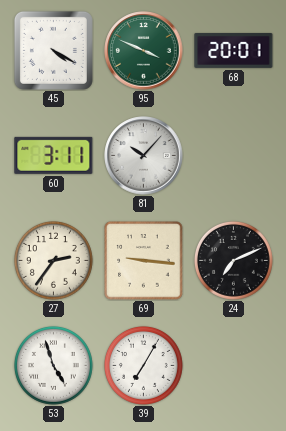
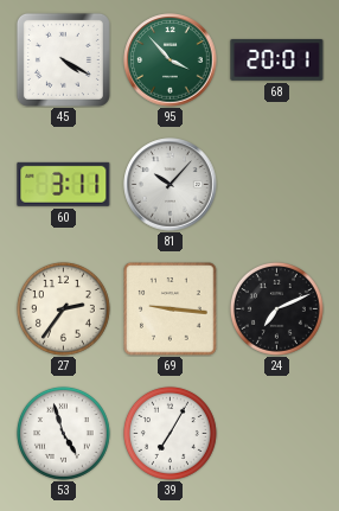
95: 3:49 -> 3:53
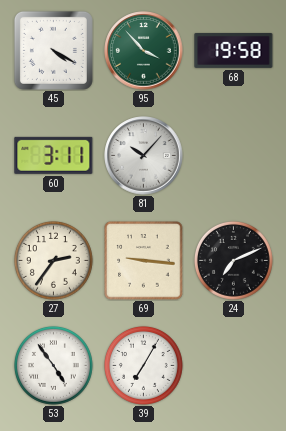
68: 20:01 -> 19:58
53: 4:57 -> 4:54
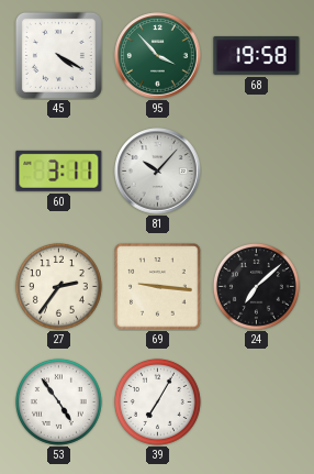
24: 7:11 -> 7:08
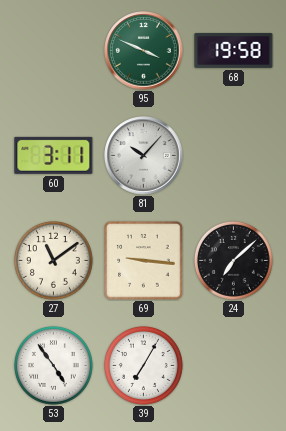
45: 4:20 -> none
95: 3:53 -> 3:49
27: 2:36 -> 11:09
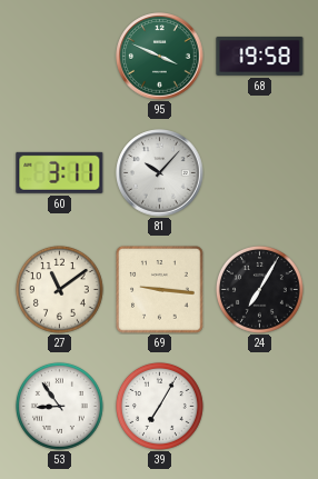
24: 7:08 -> 7:05
53: 4:54 -> 8:54
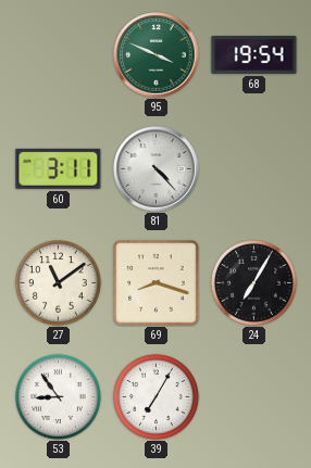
68: 19:58 -> 19:54
81: 10:07 -> 4:23
69: 9:16 -> 8:18
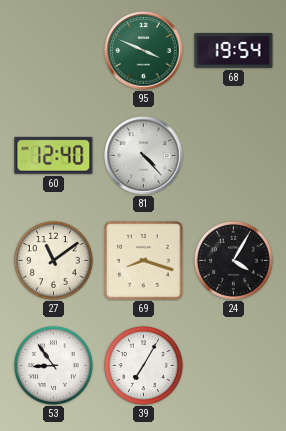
60: 3:11 -> 12:40
24: 7:05 -> 4:05
